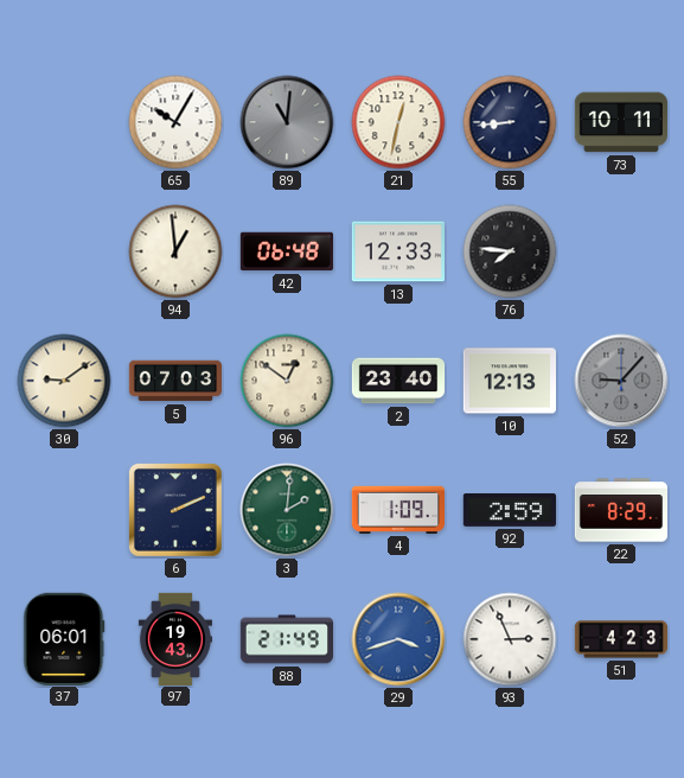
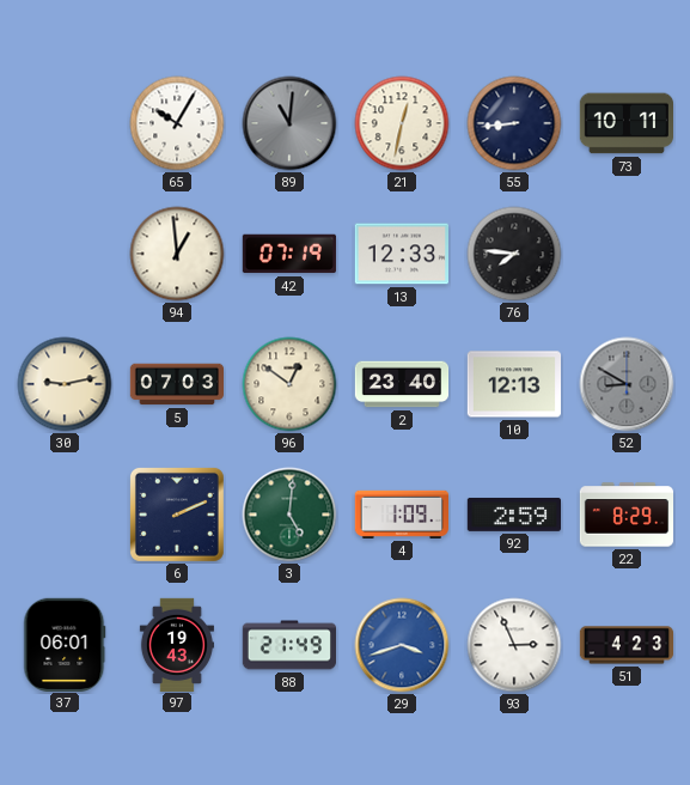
42: 06:48 -> 07:19
30: 9:09 -> 9:13
52: 9:07 -> 8:50
3: 2:01 -> 5:01
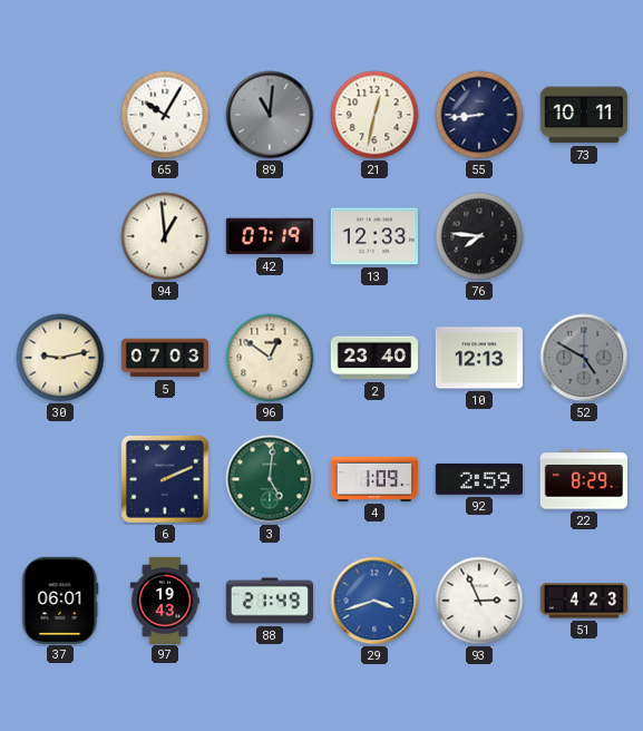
52: 8:50 -> 4:50
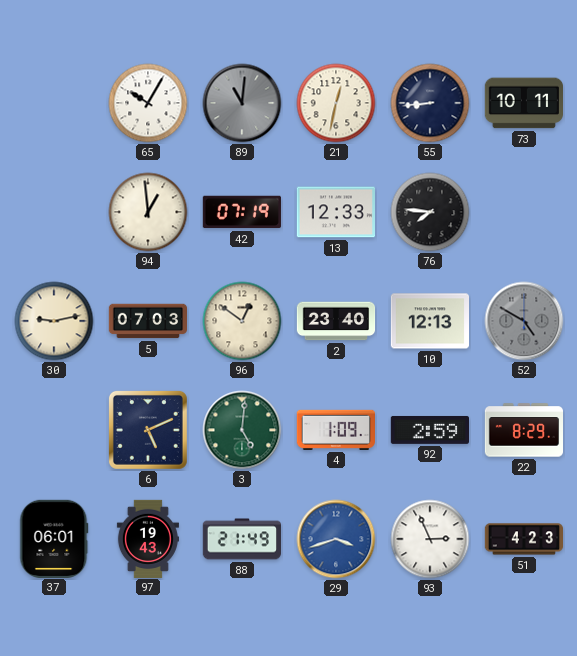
6: 2:11 -> 5:11
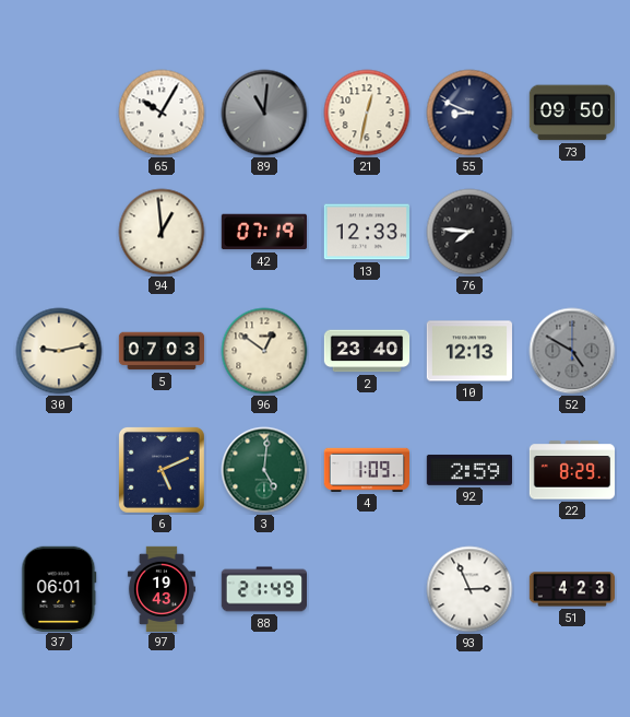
55: 8:44 -> 8:49
73: 10:11 -> 09:50
29: 3:42 -> none
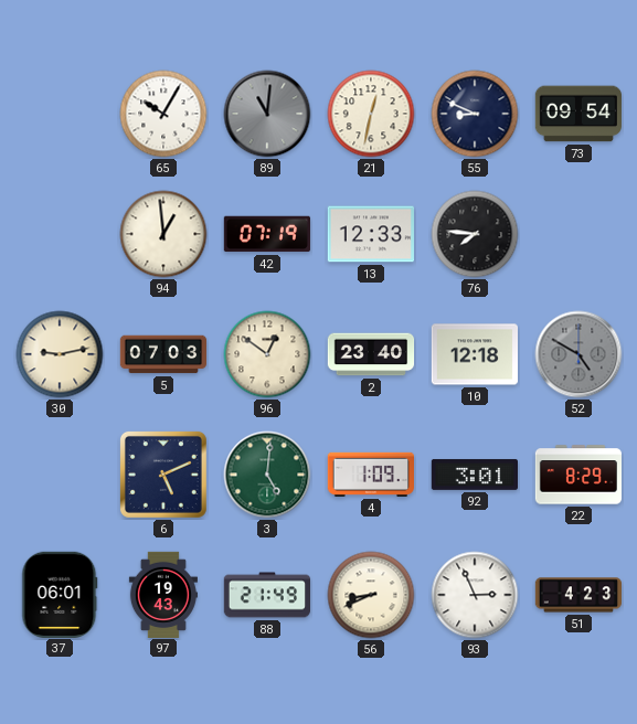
73: 09:50 -> 09:54
10: 12:13 -> 12:18
92: 2:59 -> 3:01
56: none -> 8:41
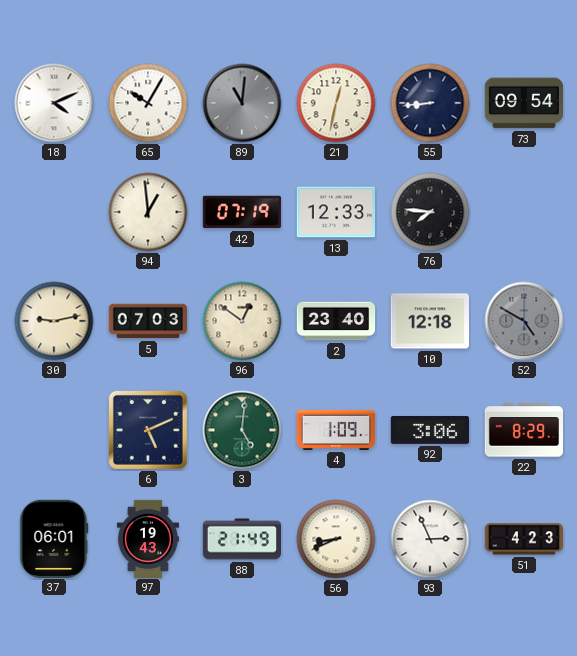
18: none -> 4:11
55: 8:49 -> 8:44
92: 3:01 -> 3:06
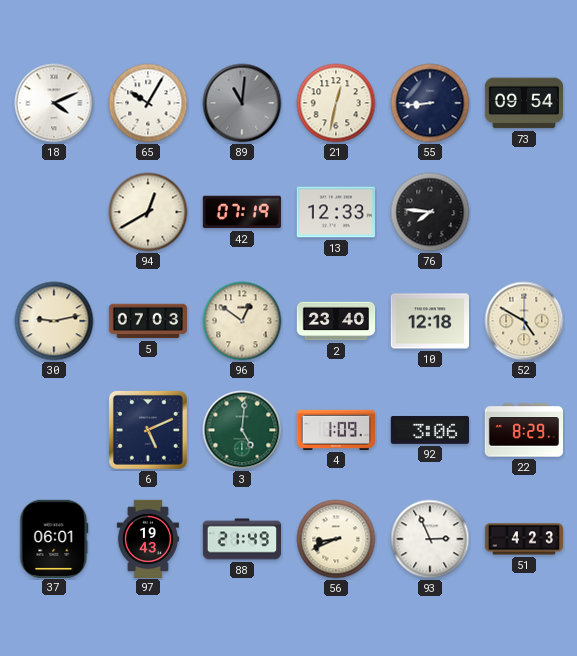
94: 12:59 -> 12:40
52 dial: grey -> cream
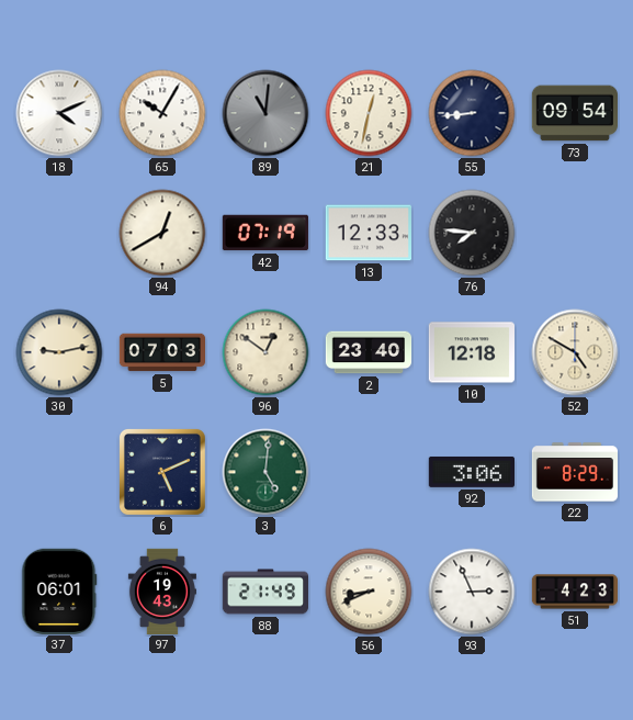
4: 1:09 -> none
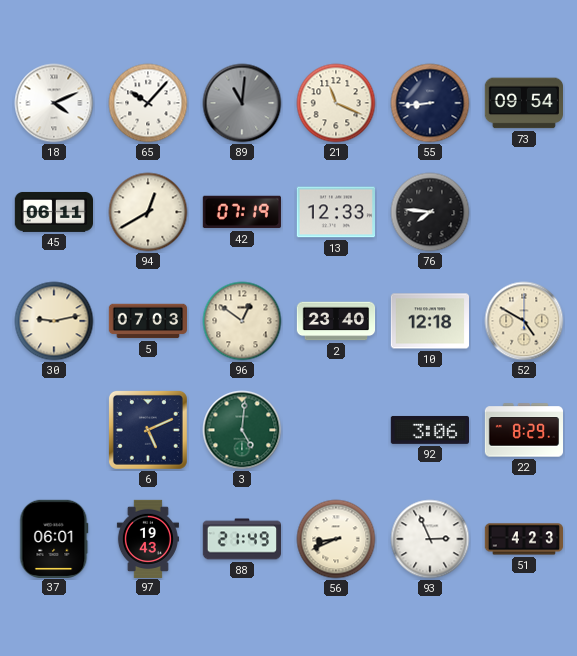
65: 10:05 -> 10:07
21: 12:32 -> 11:19
45: none -> 06:11
